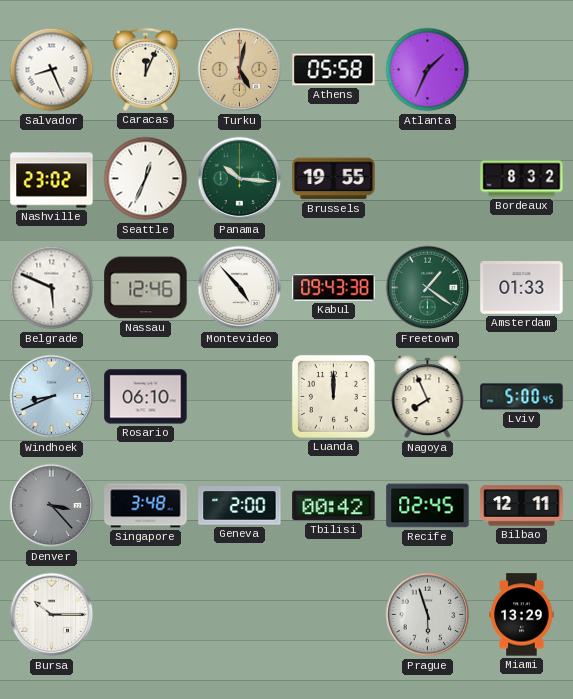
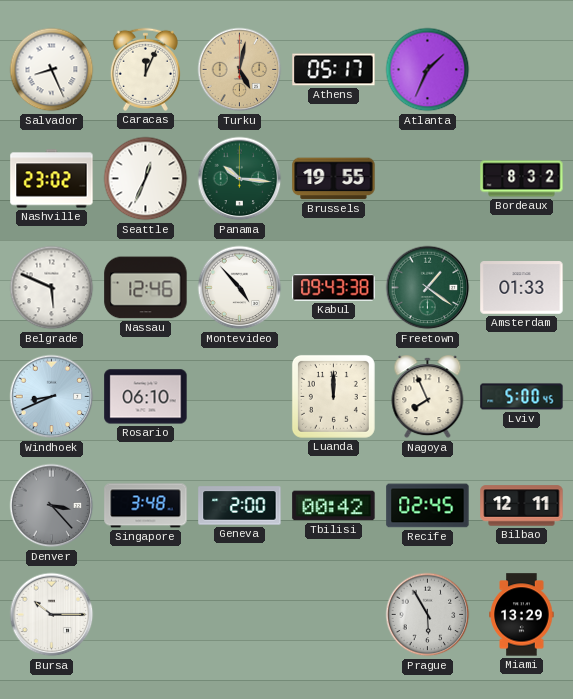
Athens: 05:58 -> 05:17
Prague: 5:57 -> 5:55
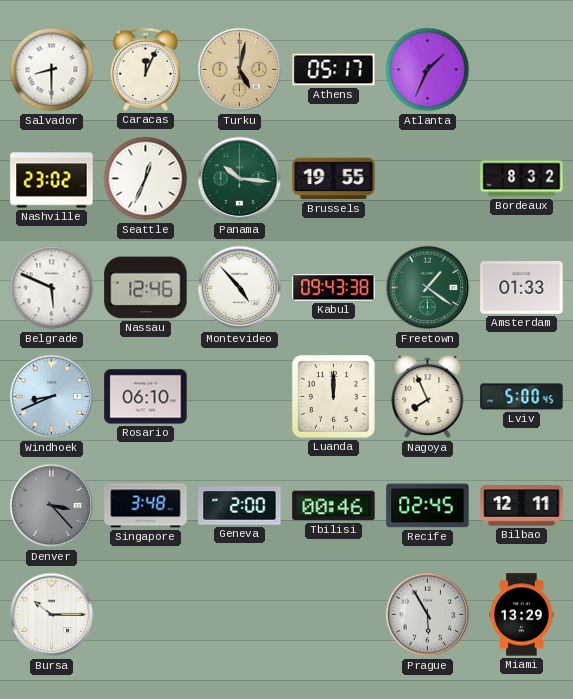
Salvador: 8:26 -> 8:30
Tbilisi: 00:42 -> 00:46
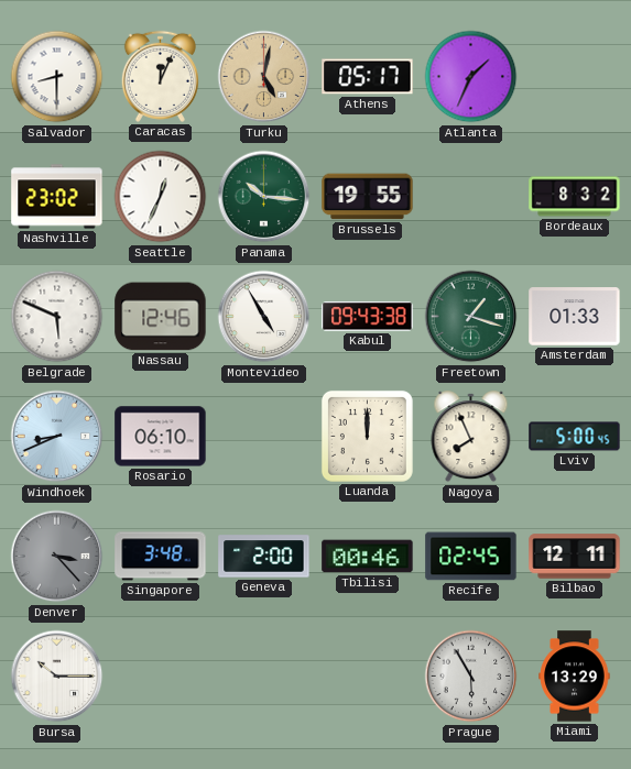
Montevideo: 4:53 -> 4:55
Freetown: 1:21 -> 1:18
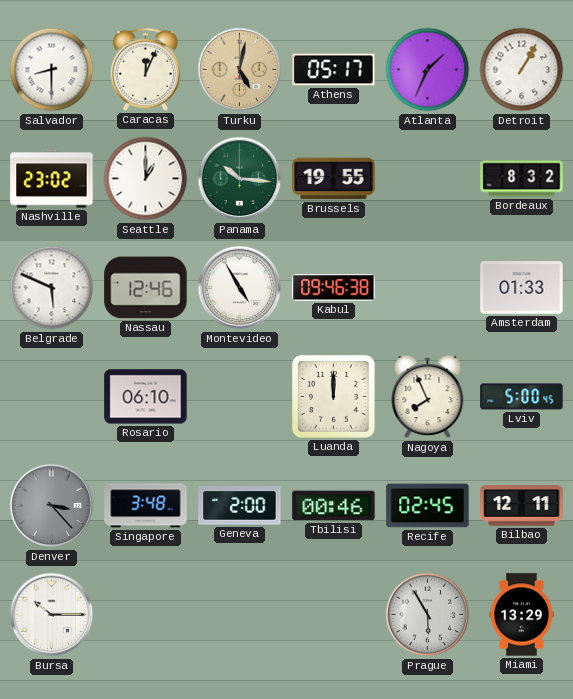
Detroit: none -> 1:05
Seattle: 12:34 -> 1:00
Kabul: 09:43 -> 09:46
Freetown: 1:18 -> none
Windhoek: 8:41 -> none
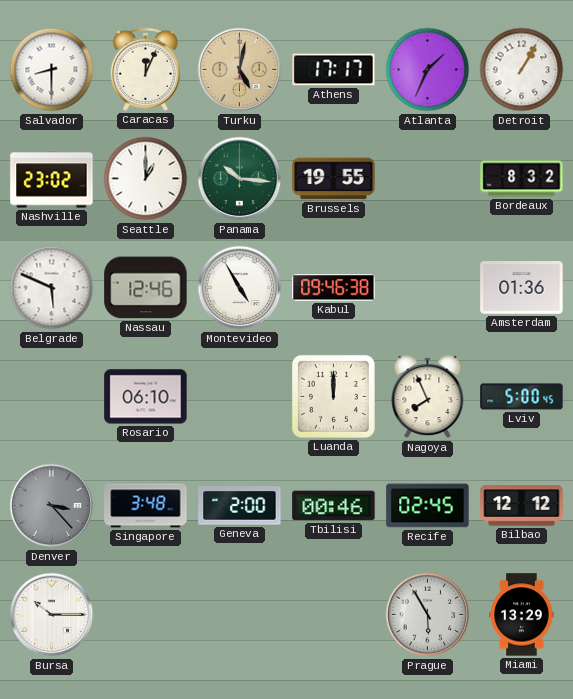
Athens: 05:17 -> 17:17
Amsterdam: 01:33 -> 01:36
Bilbao: 12:11 -> 12:12
